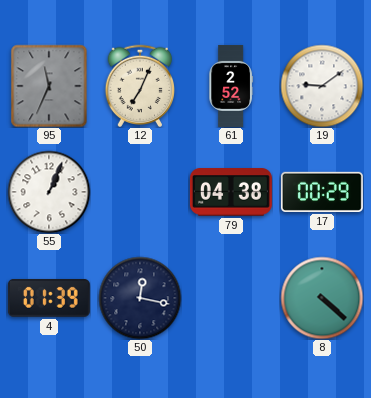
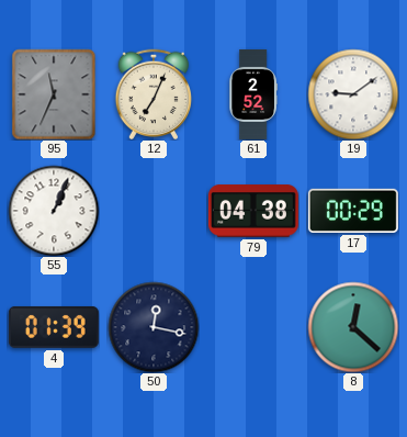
8: 4:22 -> 12:22
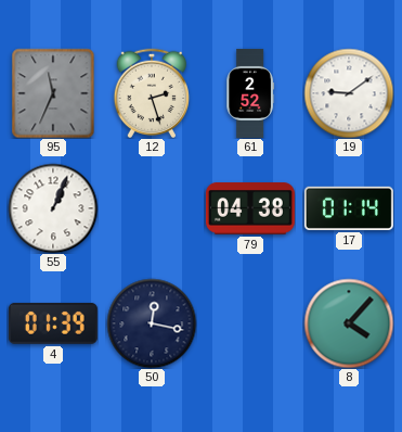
12: 7:04 -> 2:27
17: 00:29 -> 01:14
8: 12:22 -> 4:07
